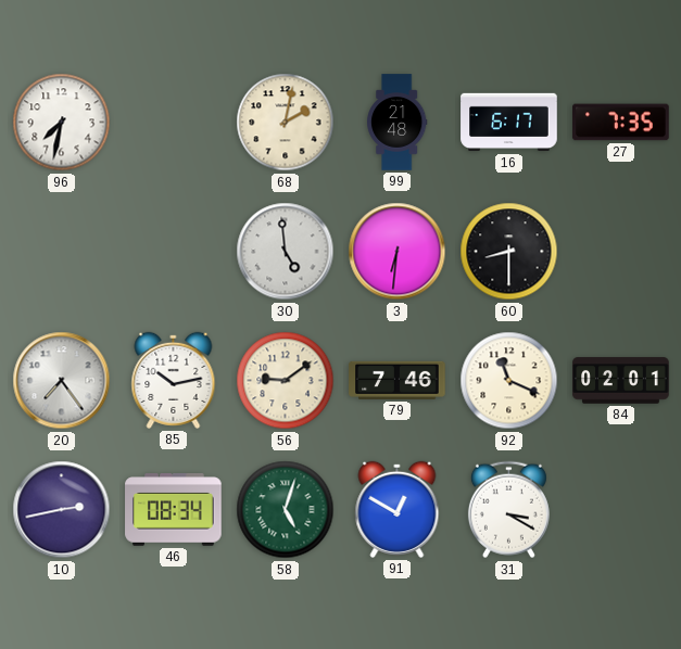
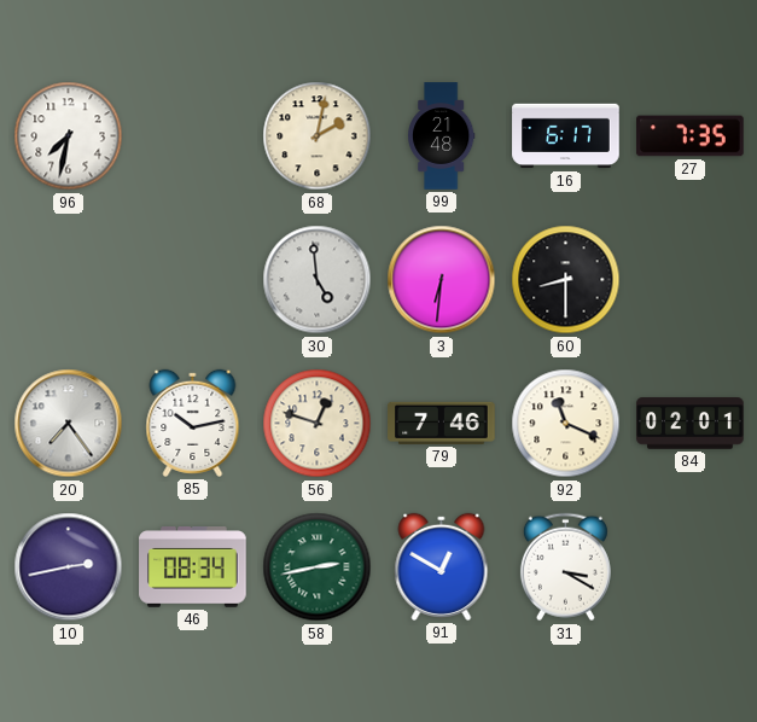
56: 9:09 -> 12:48
58: 5:03 -> 2:43
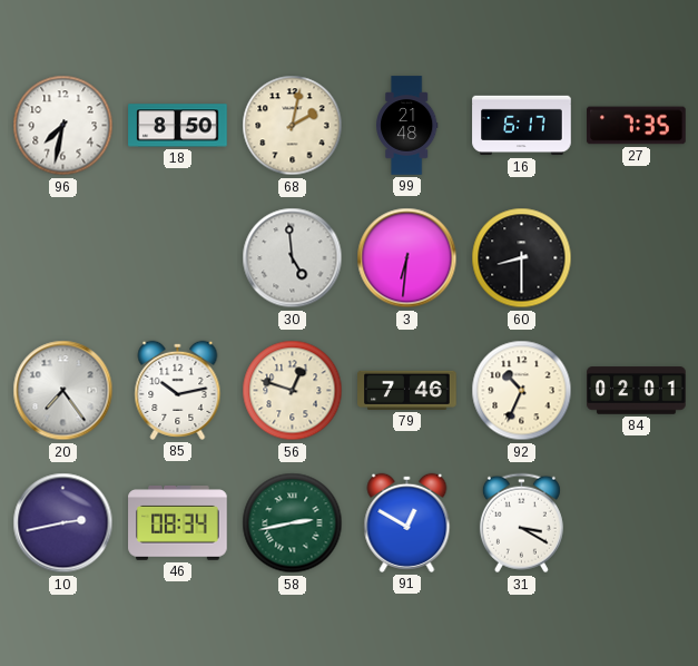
18: none -> 8:50
92: 11:19 -> 10:34
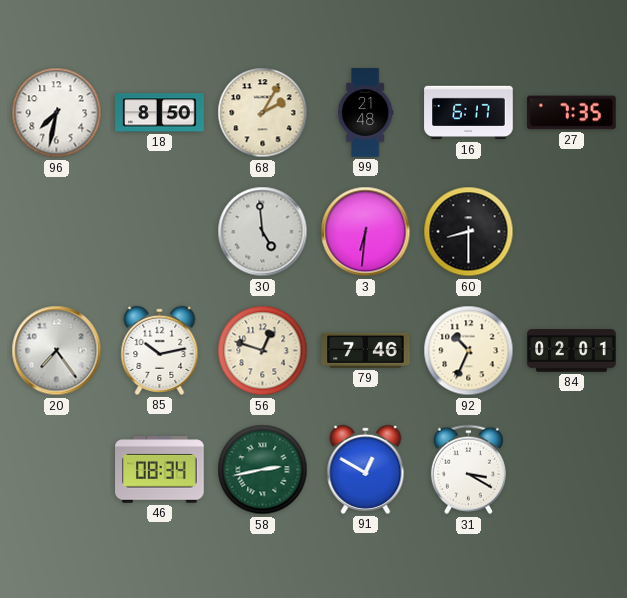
68: 2:02 -> 2:05
10: 2:43 -> none
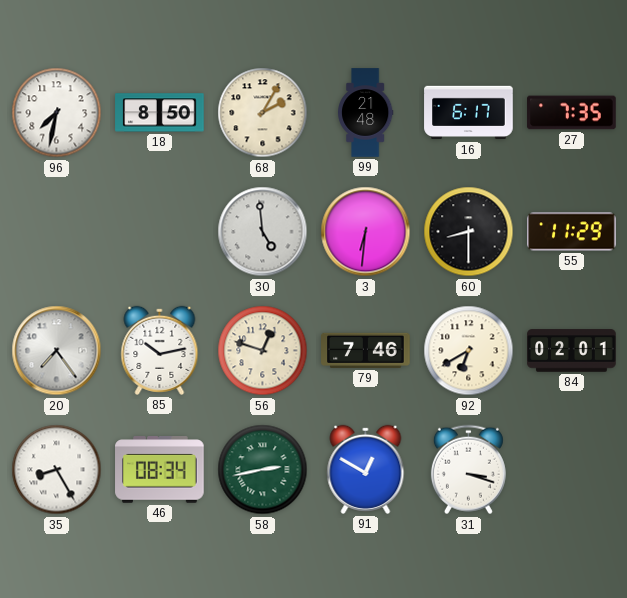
55: none -> 11:29
92: 10:34 -> 6:40
35: none -> 8:25
31: 3:20 -> 3:18
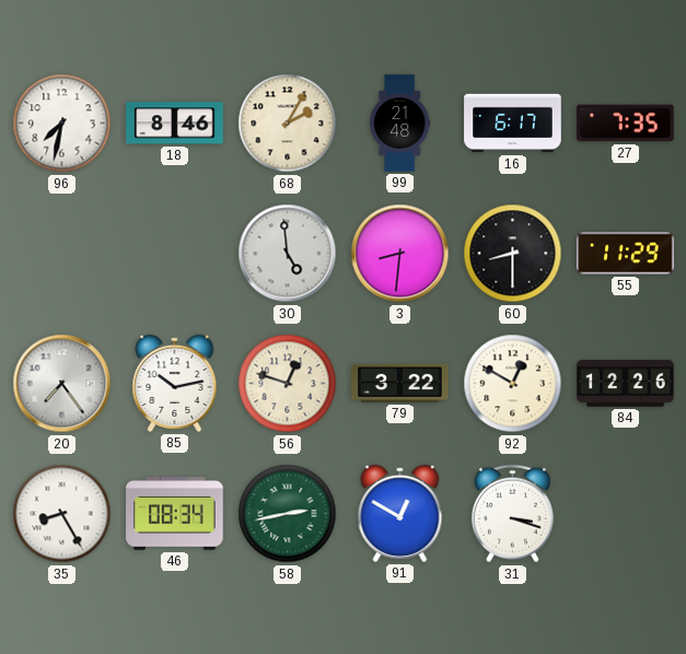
18: 8:50 -> 8:46
3: 6:31 -> 8:31
79: 7:46 -> 3:22
92: 6:40 -> 12:50
84: 02:01 -> 12:26
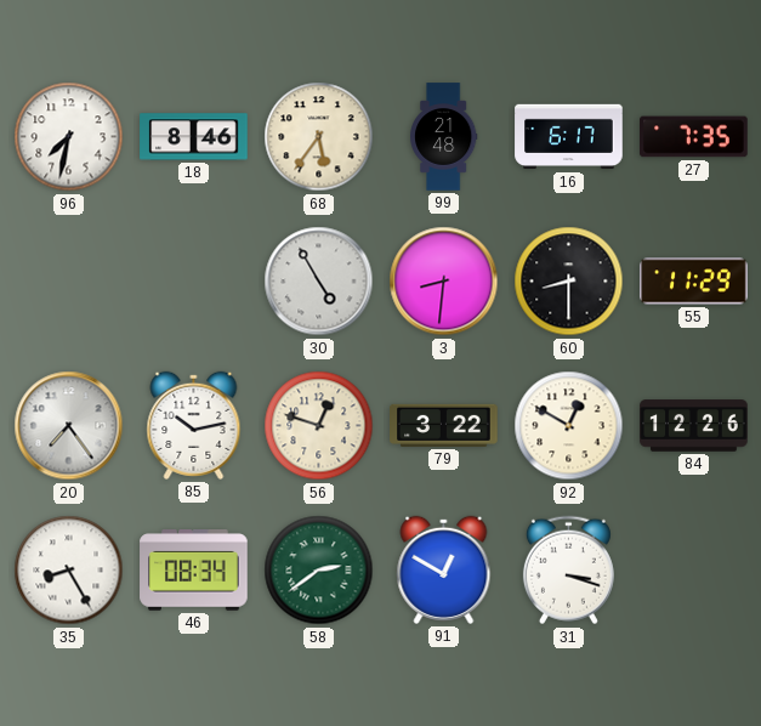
68: 2:05 -> 5:36
30: 4:59 -> 4:55
58: 2:43 -> 2:39
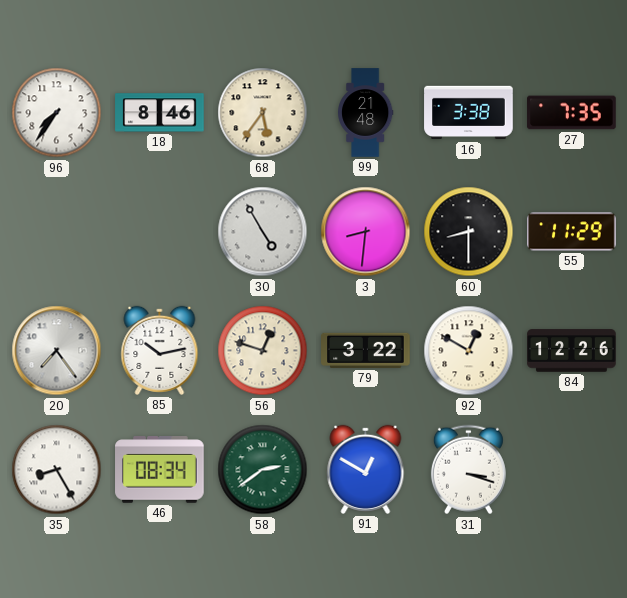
96: 7:32 -> 7:36
16: 6:17 -> 3:38
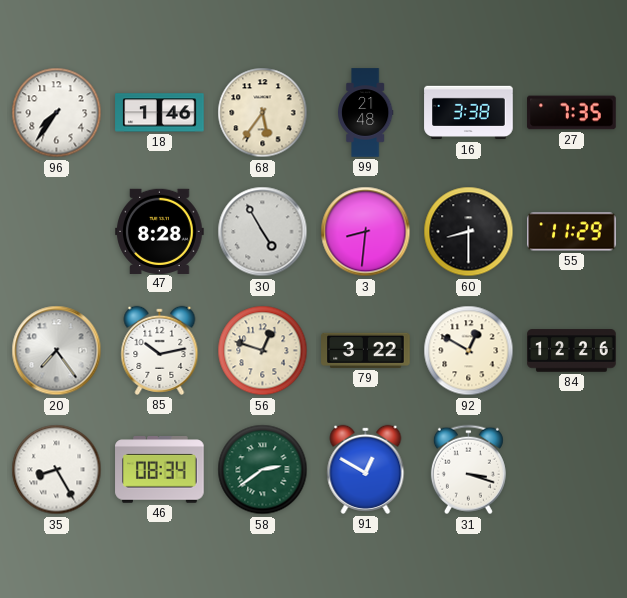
18: 8:46 -> 1:46
47: none -> 8:28
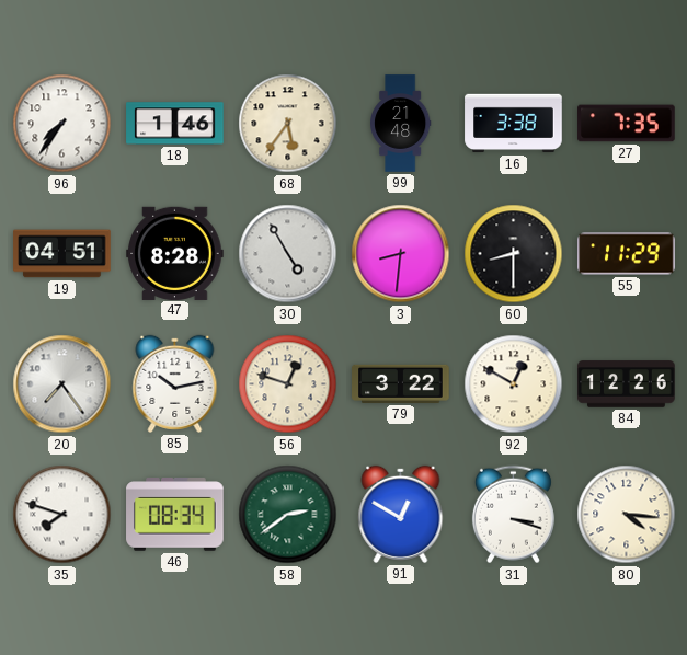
19: none -> 04:51
35: 8:25 -> 7:48
80: none -> 4:16
